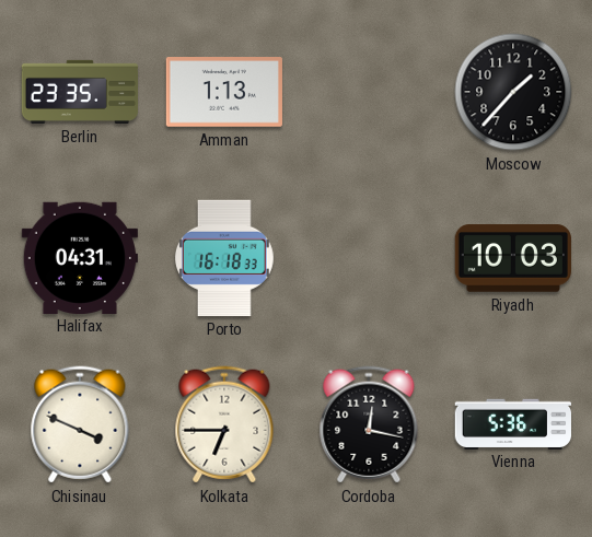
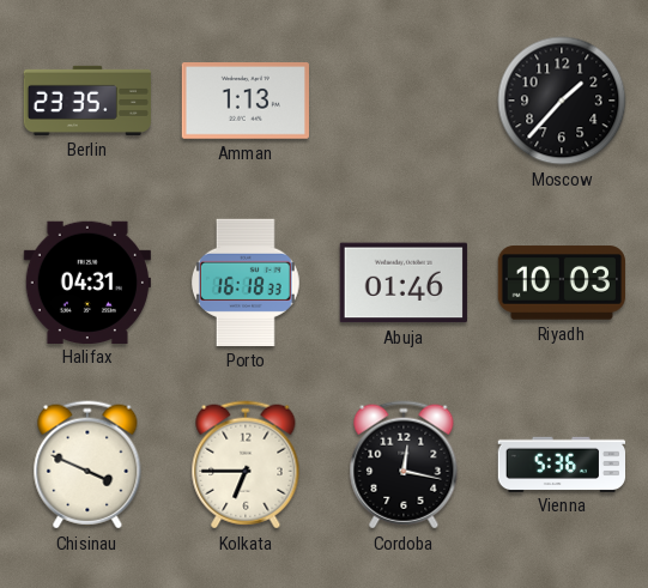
Abuja: none -> 01:46
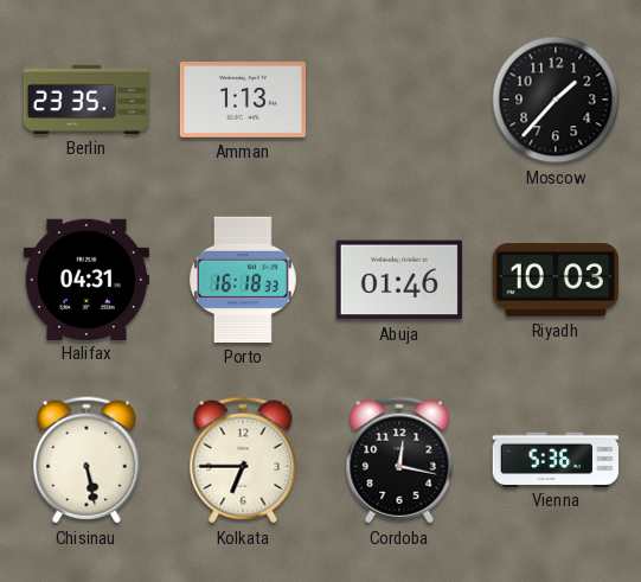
Chisinau: 3:49 -> 5:28
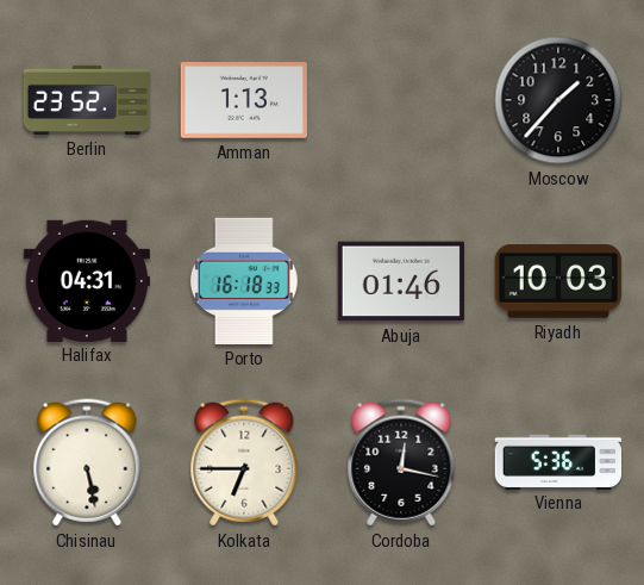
Berlin: 23:35 -> 23:52
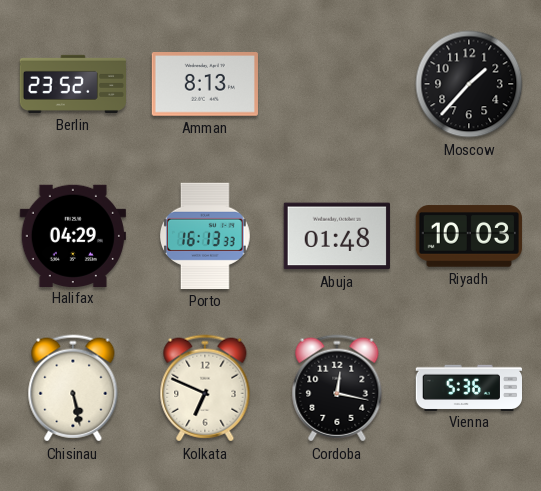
Amman: 1:13 -> 8:13
Halifax: 04:31 -> 04:29
Porto: 16:18 -> 16:13
Abuja: 01:46 -> 01:48
Kolkata: 6:45 -> 6:49
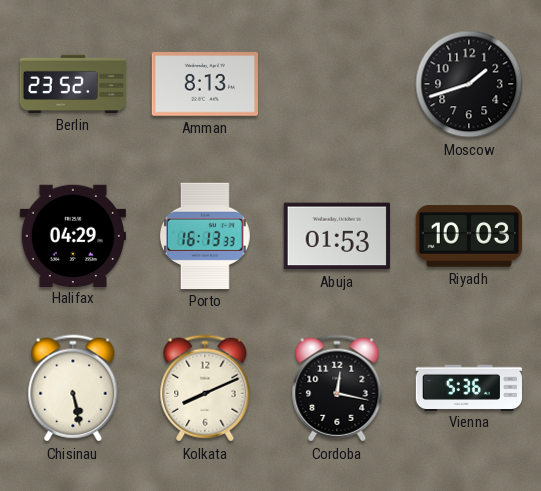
Moscow: 1:37 -> 1:42
Abuja: 01:48 -> 01:53
Kolkata: 6:49 -> 8:11
